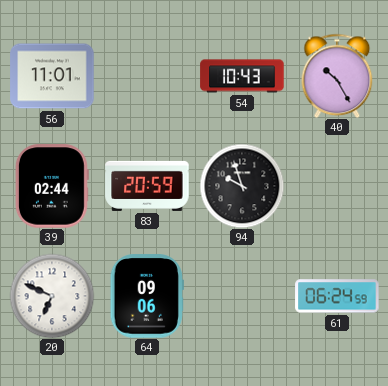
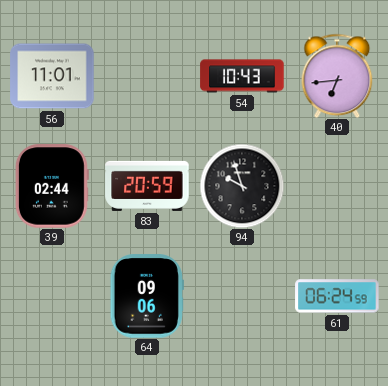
40: 10:25 -> 6:44
20: 6:49 -> none
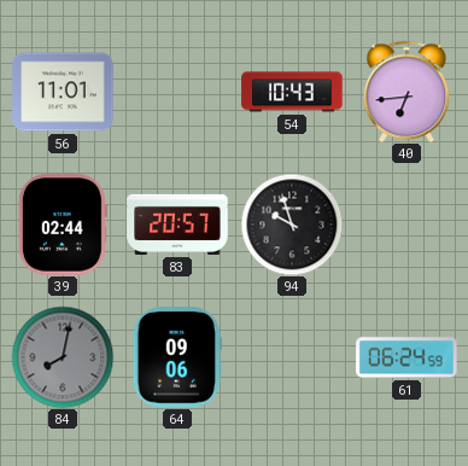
83: 20:59 -> 20:57
84: none -> 8:02
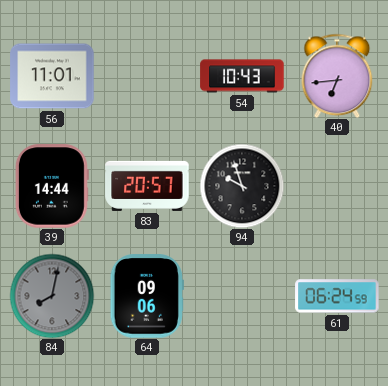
39: 02:44 -> 14:44
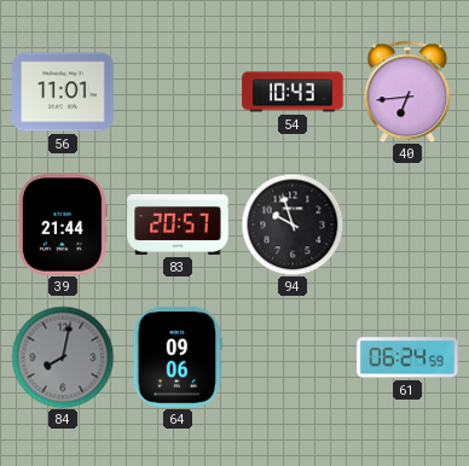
39: 14:44 -> 21:44
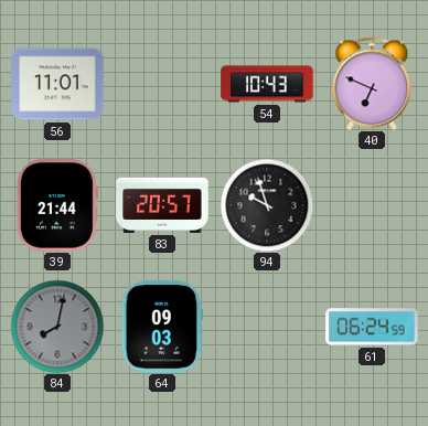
40: 6:44 -> 6:49
64: 09:06 -> 09:03
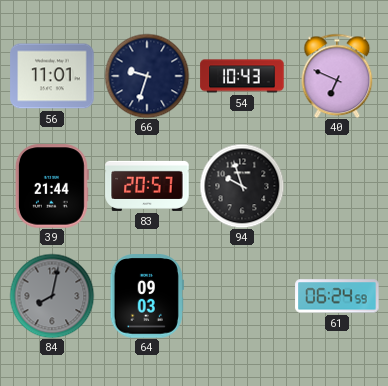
66: none -> 9:33
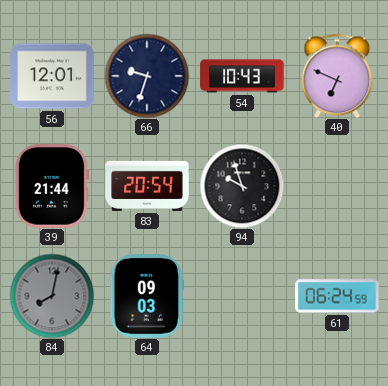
56: 11:01 -> 12:01
83: 20:57 -> 20:54
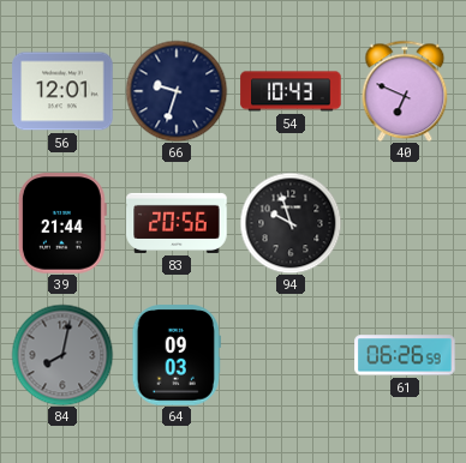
83: 20:54 -> 20:56
61: 06:24 -> 06:26
